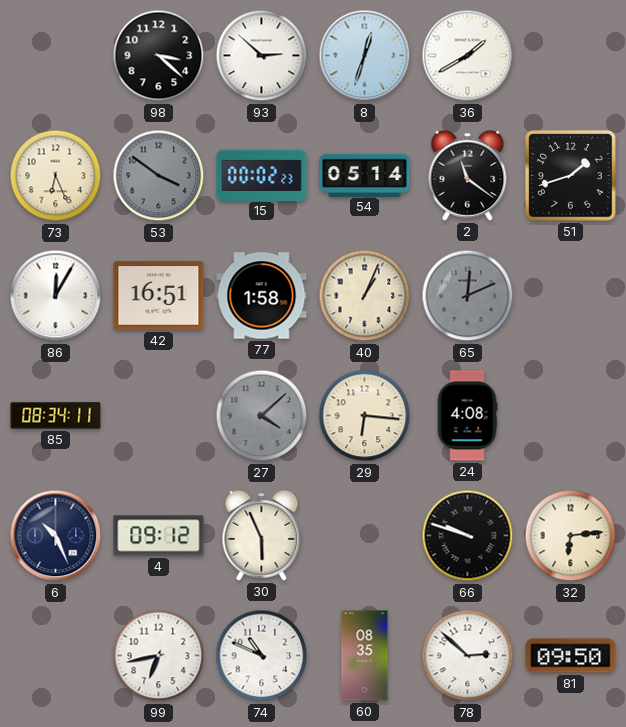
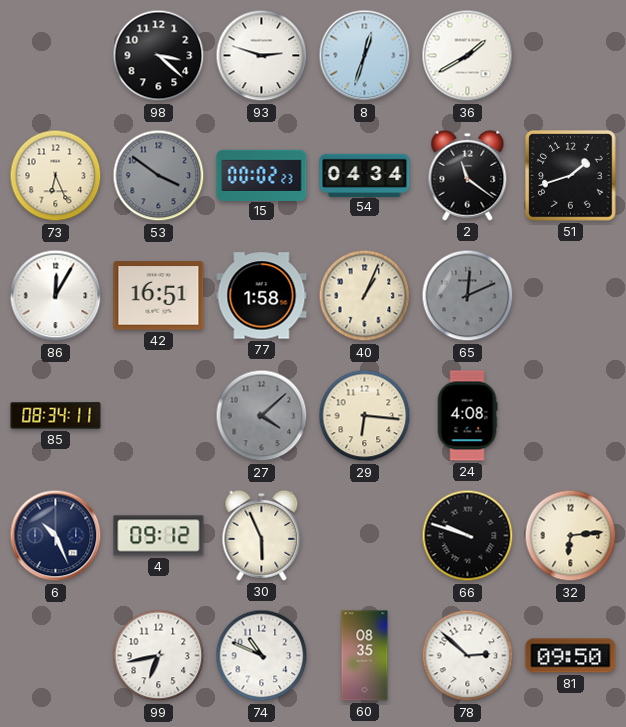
93: 2:52 -> 2:48
54: 05:14 -> 04:34
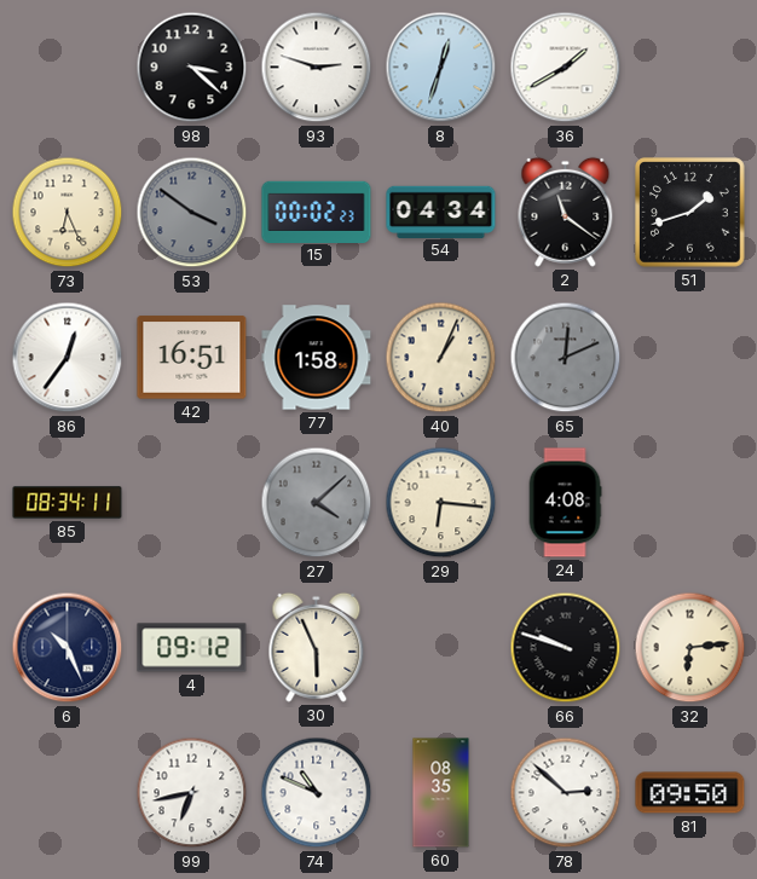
86: 12:05 -> 12:36
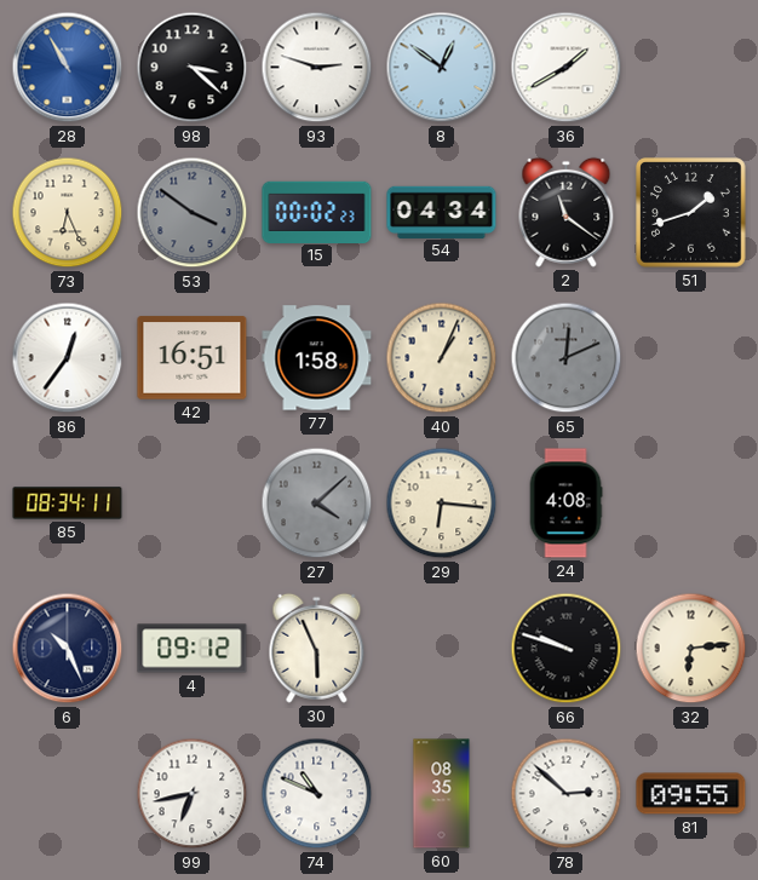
28: none -> 10:55
8: 12:33 -> 12:51
81: 09:50 -> 09:55
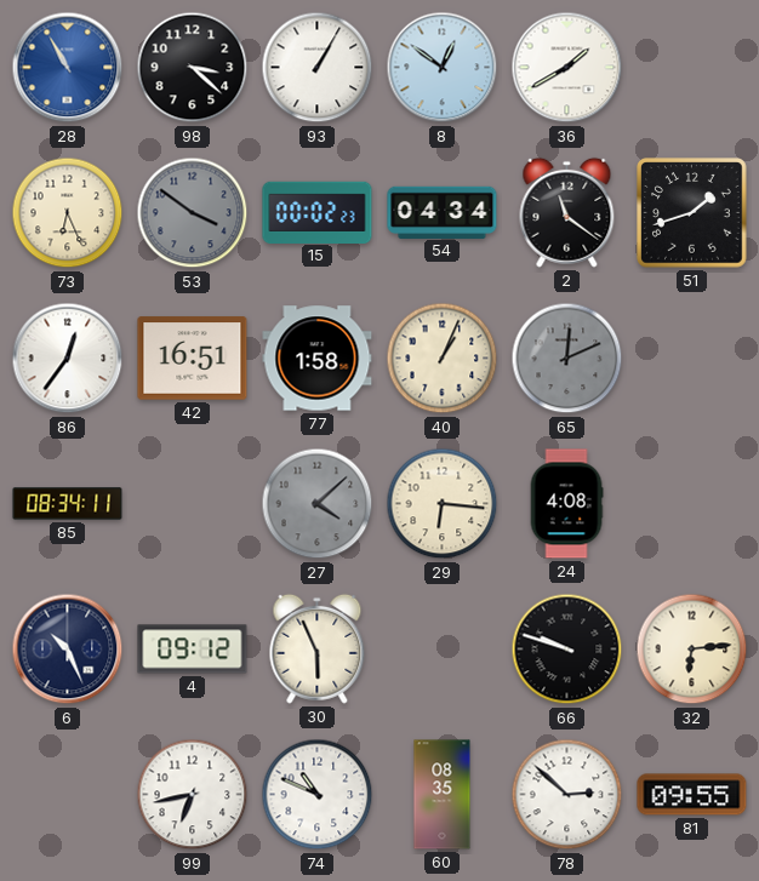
93: 2:48 -> 1:05
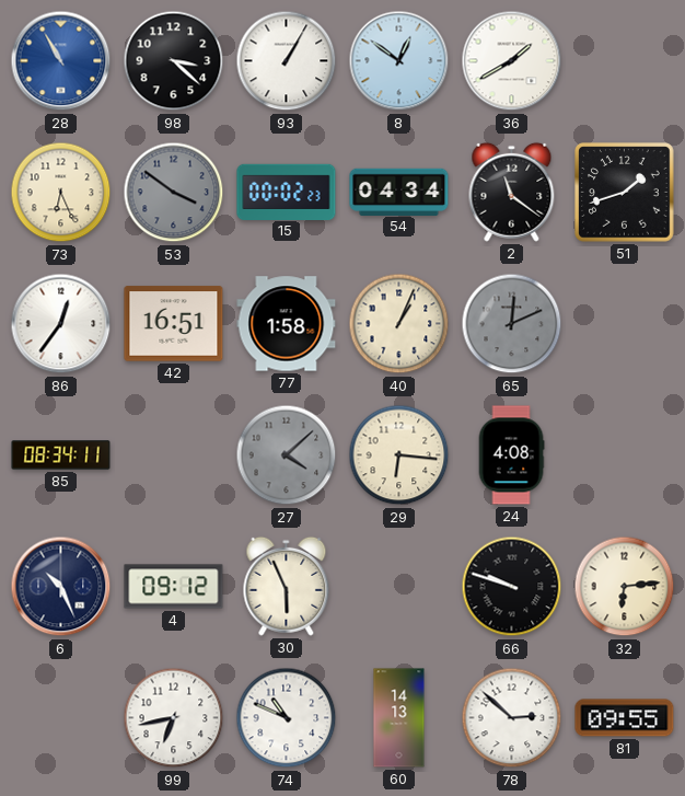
60: 08:35 -> 14:13
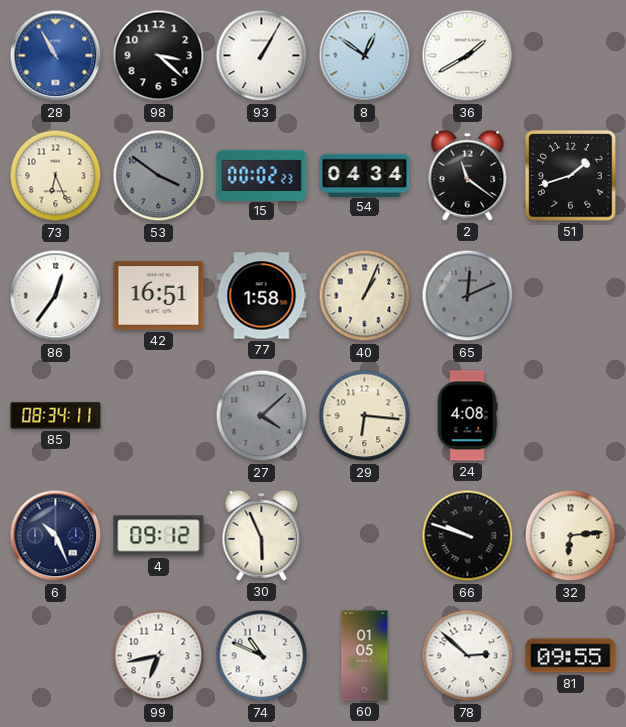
60: 14:13 -> 01:05
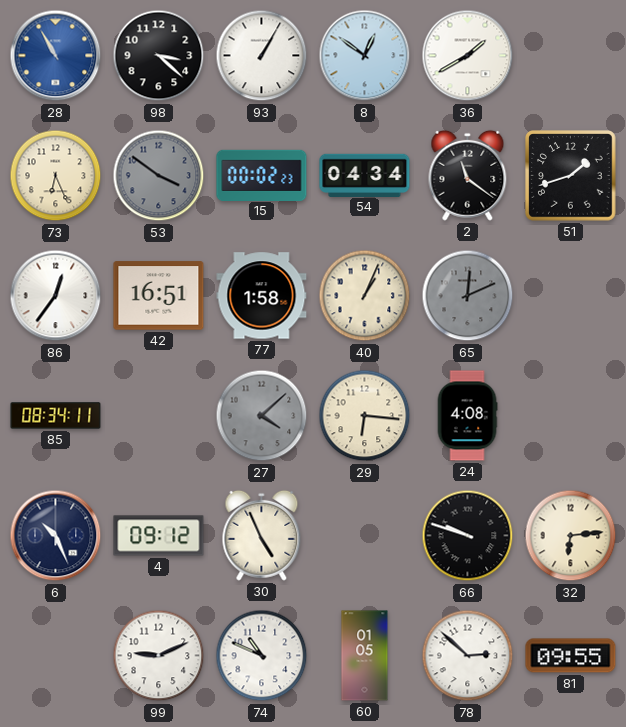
30: 5:56 -> 4:56
99: 6:43 -> 9:11
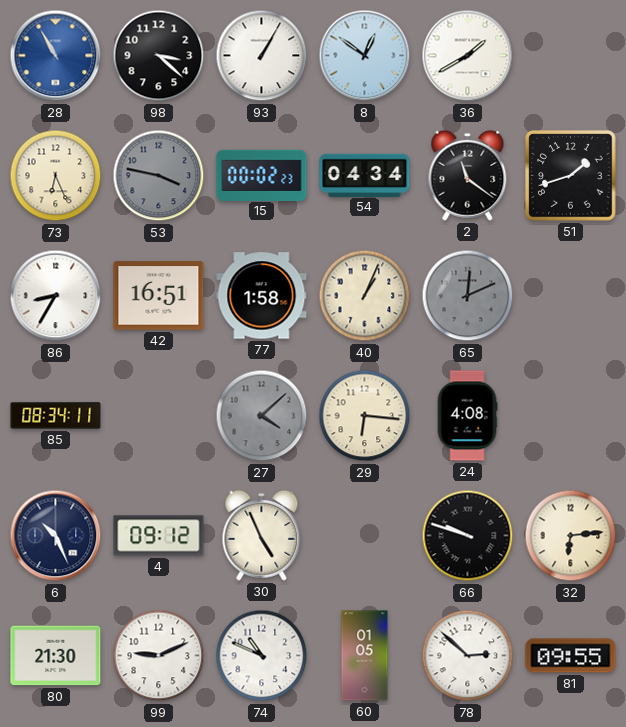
53: 3:51 -> 3:47
86: 12:36 -> 8:35
80: none -> 21:30
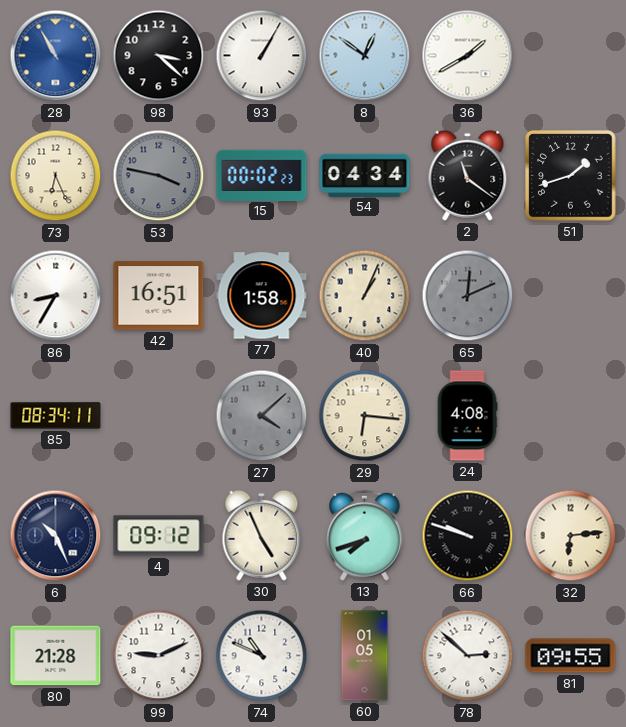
13: none -> 7:42
80: 21:30 -> 21:28
